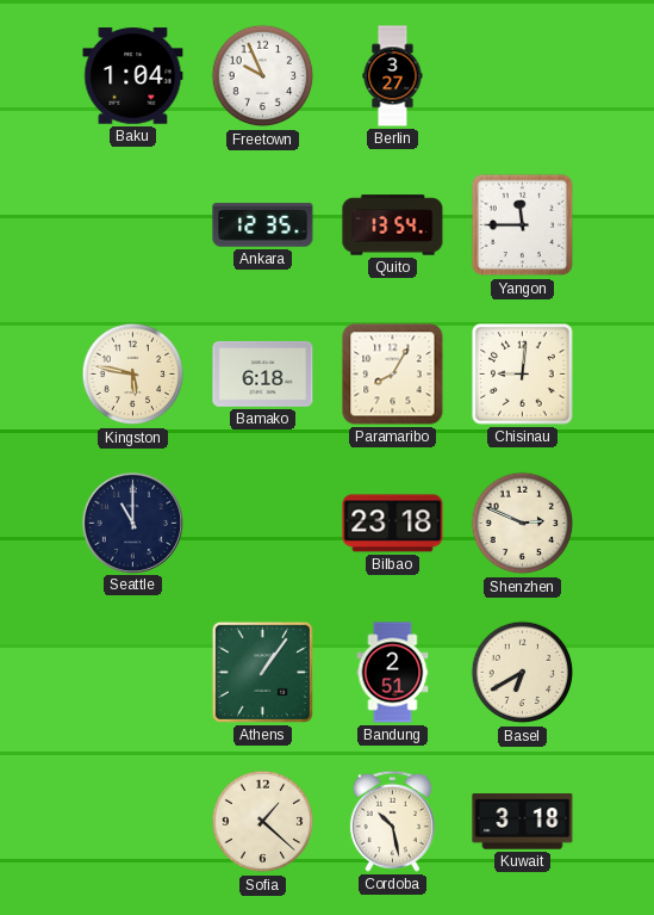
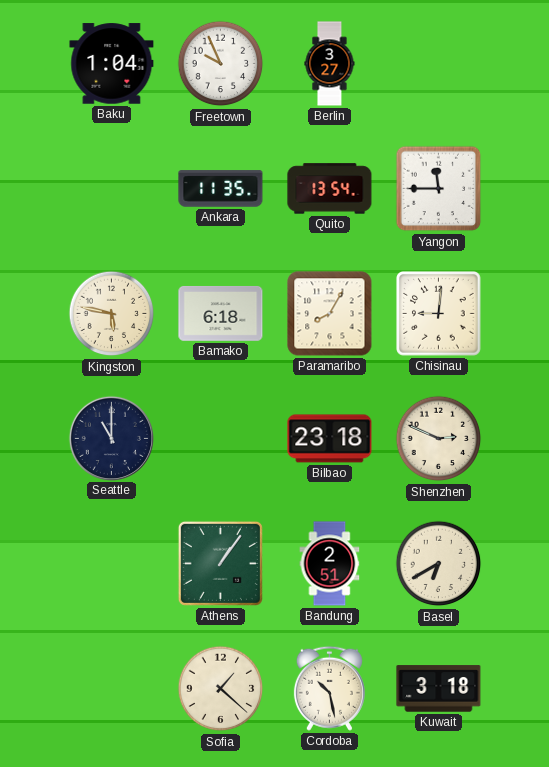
Ankara: 12:35 -> 11:35
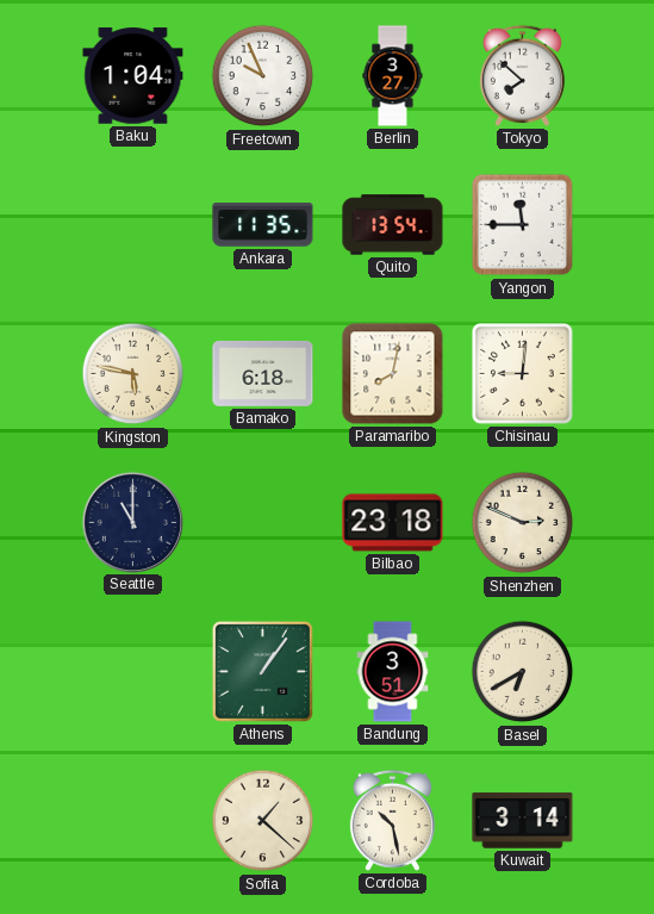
Tokyo: none -> 7:52
Paramaribo: 8:05 -> 8:02
Bandung: 2:51 -> 3:51
Kuwait: 3:18 -> 3:14
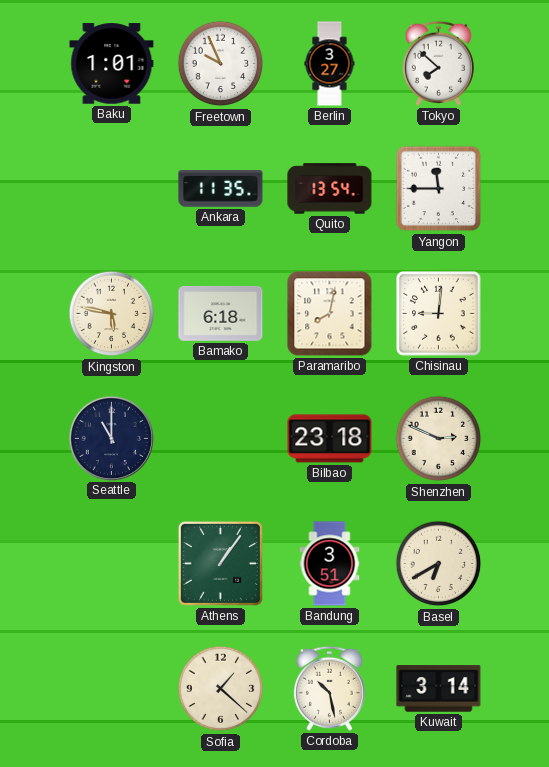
Baku: 1:04 -> 1:01
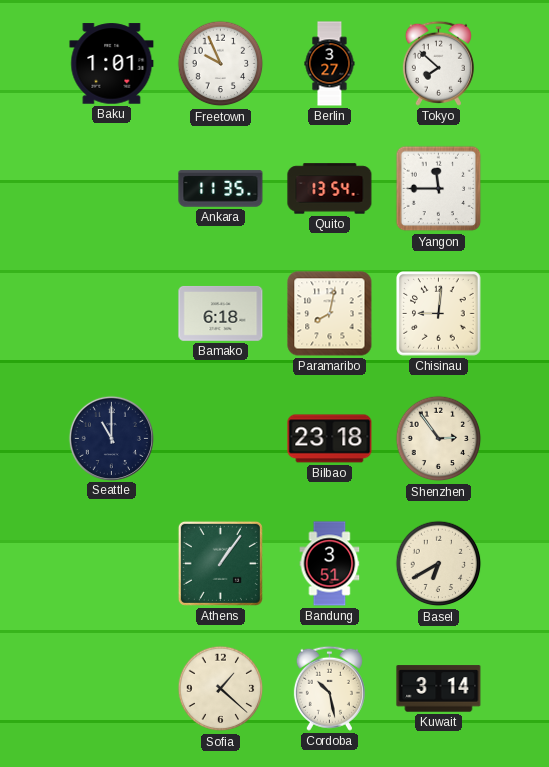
Kingston: 5:47 -> none
Shenzhen: 2:49 -> 2:54
